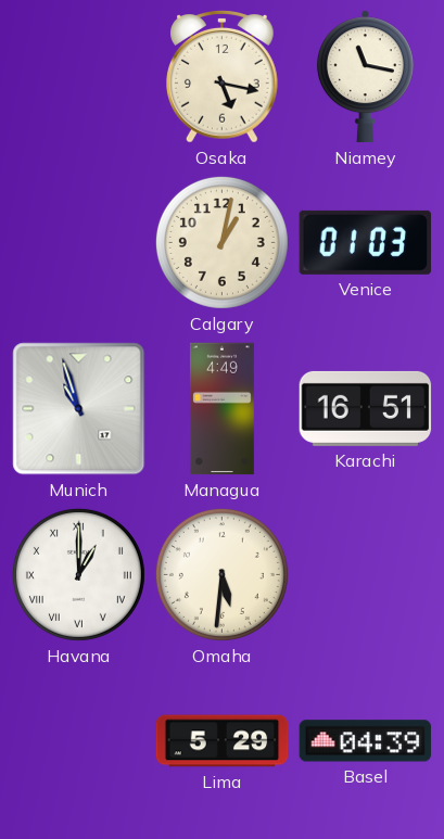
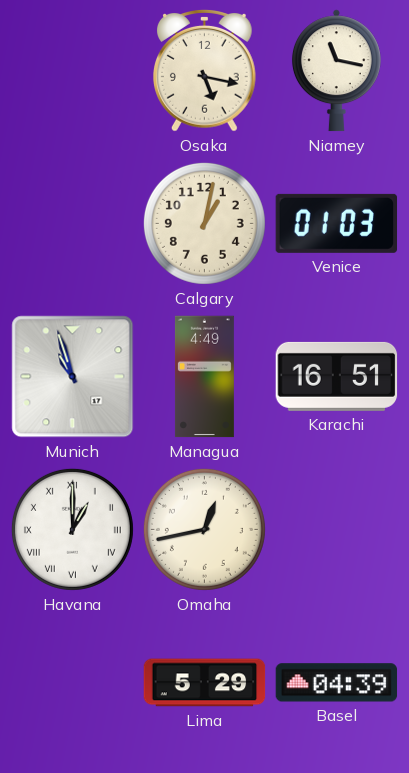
Omaha: 5:31 -> 12:43
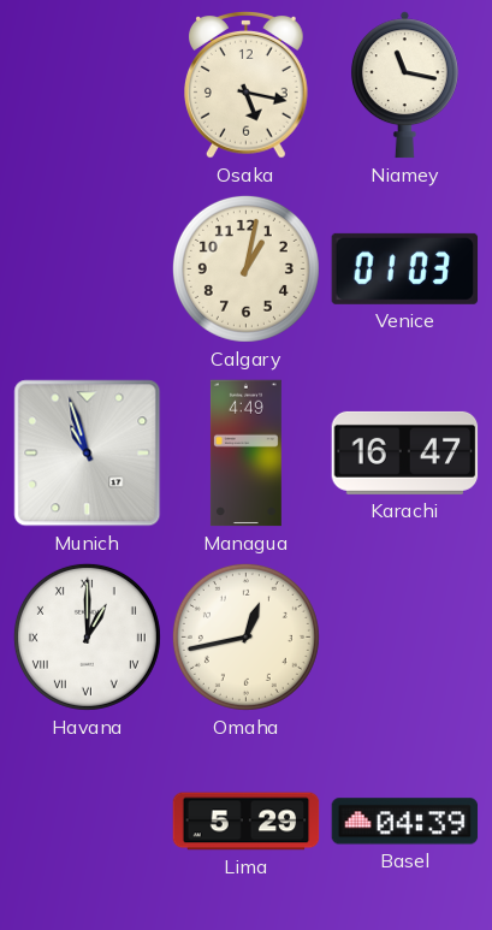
Karachi: 16:51 -> 16:47
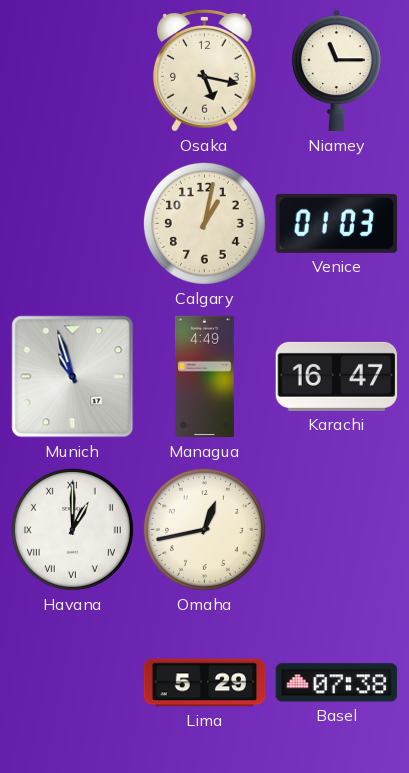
Niamey: 11:17 -> 11:15
Basel: 04:39 -> 07:38
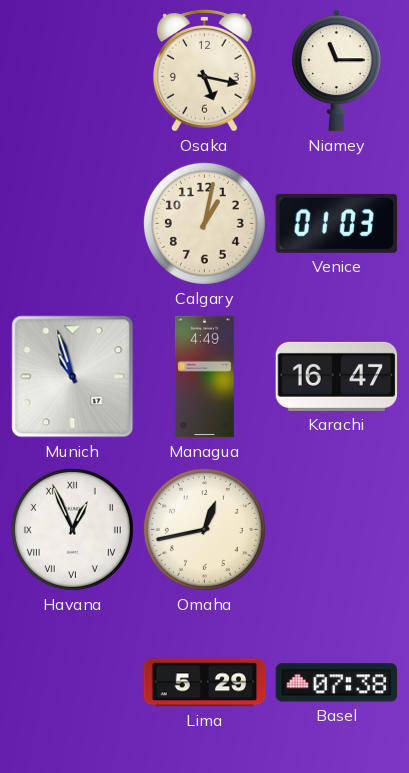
Havana: 1:00 -> 12:56
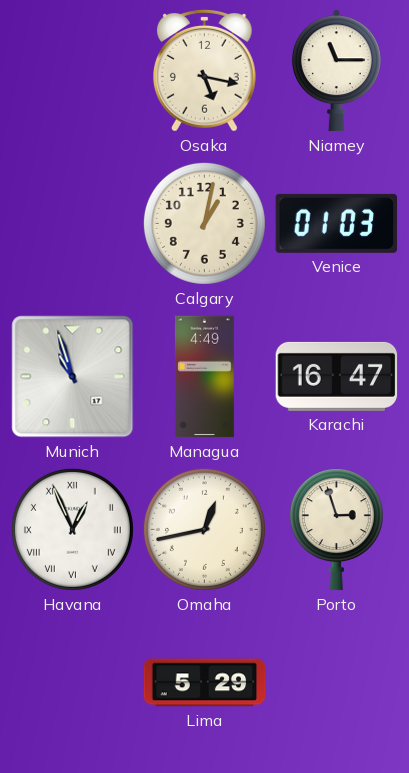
Porto: none -> 2:57
Basel: 07:38 -> none
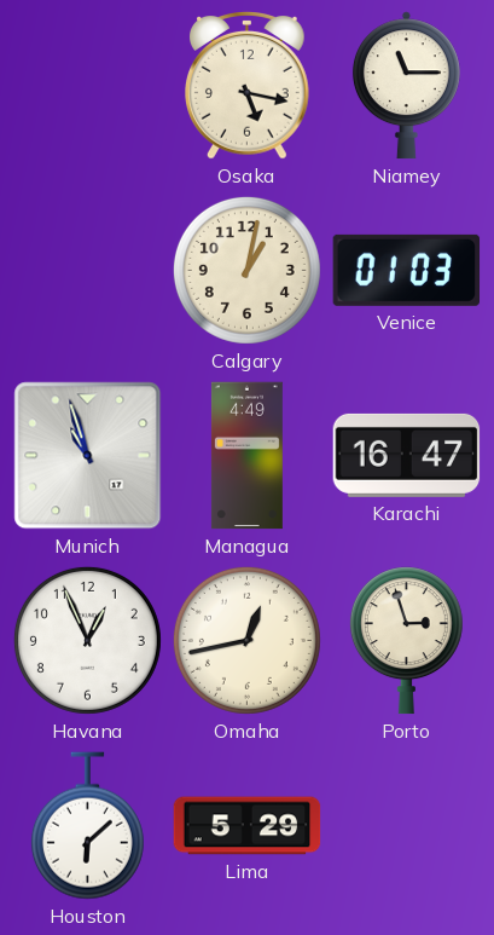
Havana numerals: Roman -> Arabic
Houston: none -> 6:08
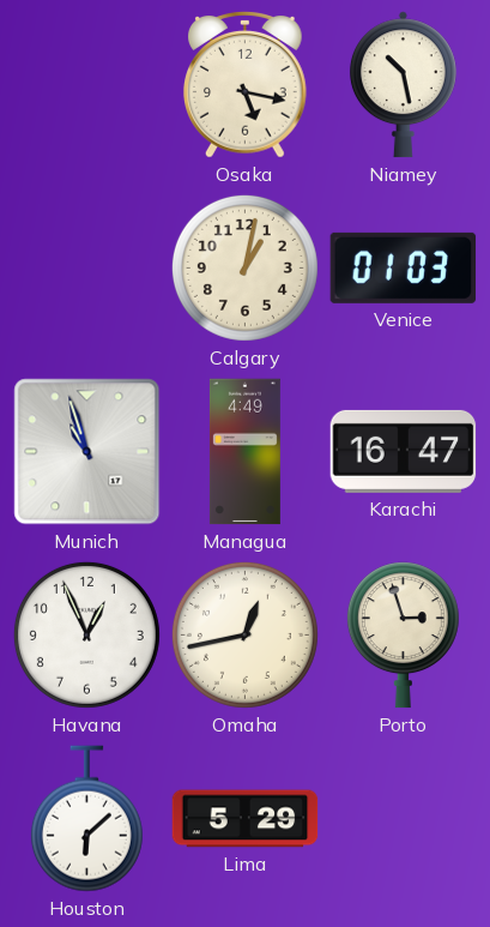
Niamey: 11:15 -> 10:28
